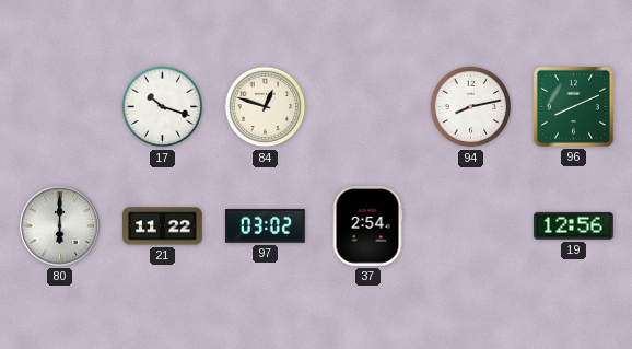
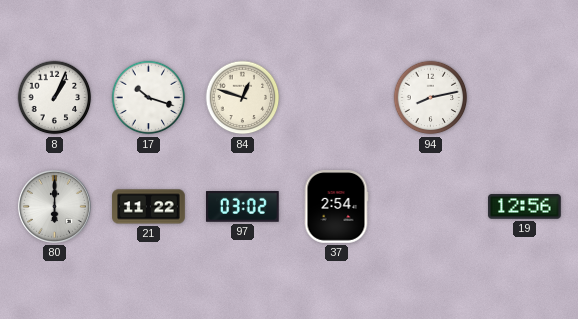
8: none -> 1:04
96: 8:11 -> none
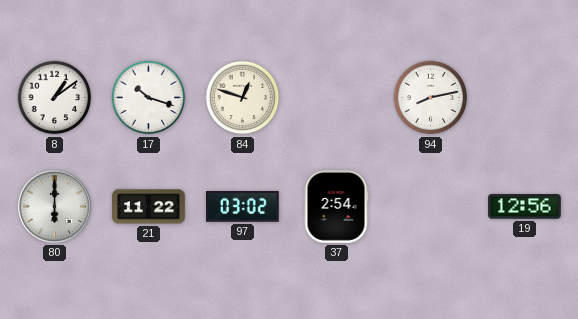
8: 1:04 -> 1:09
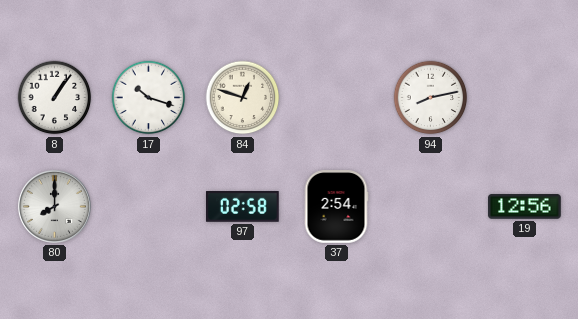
8: 1:09 -> 1:06
80: 6:00 -> 8:00
21: 11:22 -> none
97: 03:02 -> 02:58
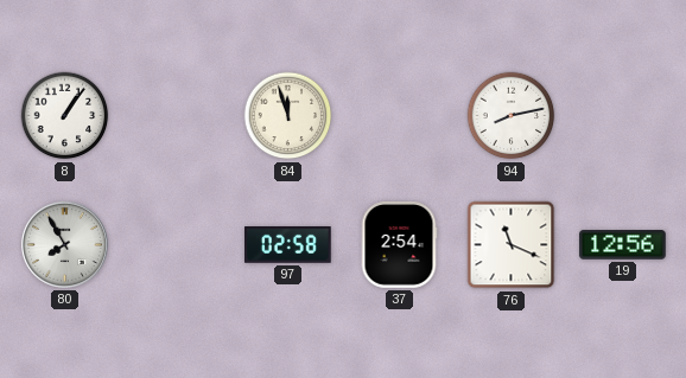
17: 10:18 -> none
84: 12:48 -> 11:57
80: 8:00 -> 7:55
76: none -> 11:19
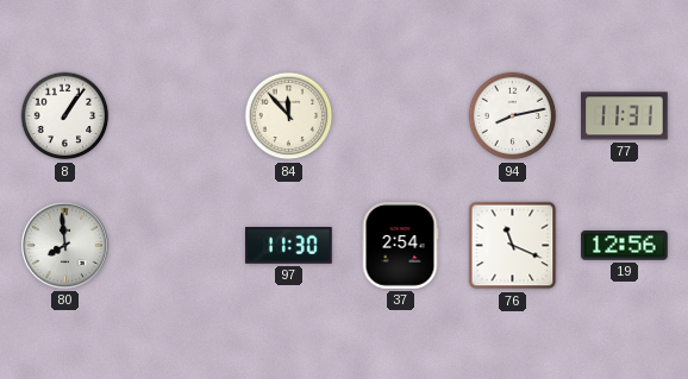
84: 11:57 -> 11:53
77: none -> 11:31
80: 7:55 -> 7:59
97: 02:58 -> 11:30
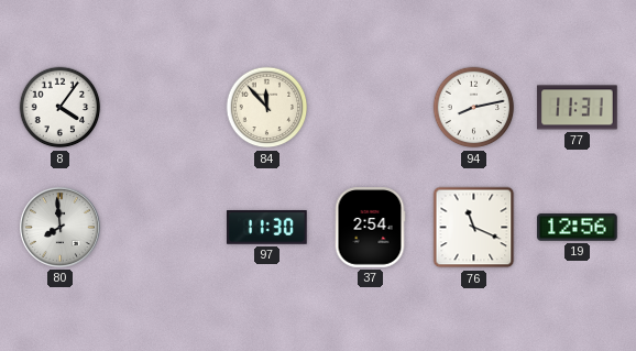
8: 1:06 -> 4:06
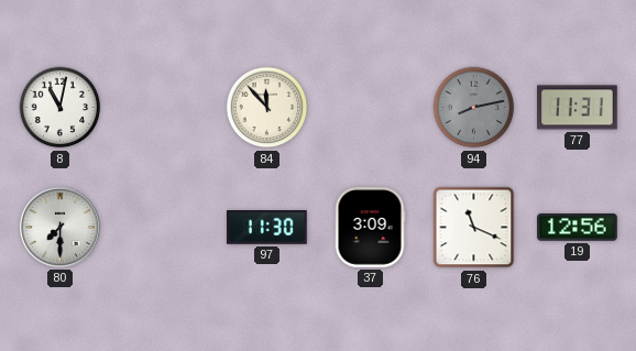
8: 4:06 -> 11:02
94 dial: white -> grey
80: 7:59 -> 7:30
37: 2:54 -> 3:09
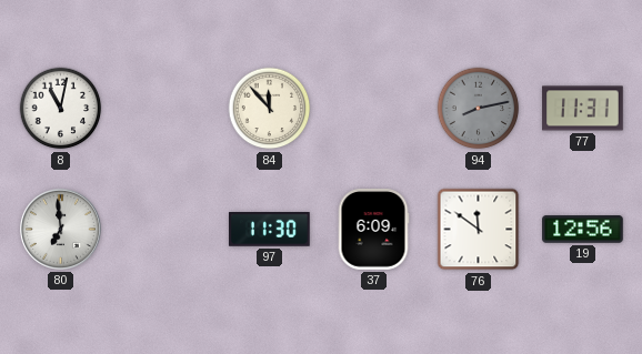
80: 7:30 -> 6:59
37: 3:09 -> 6:09
76: 11:19 -> 11:51
